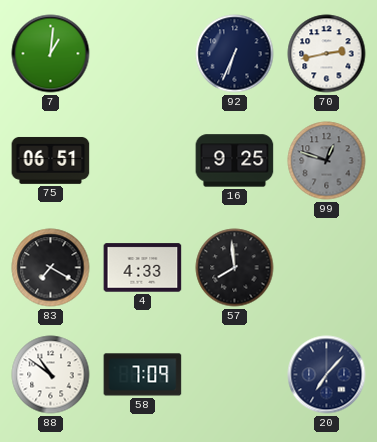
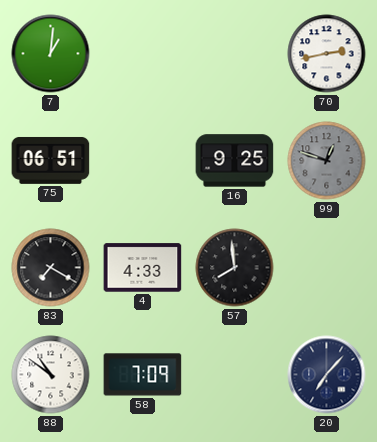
92: 6:34 -> none
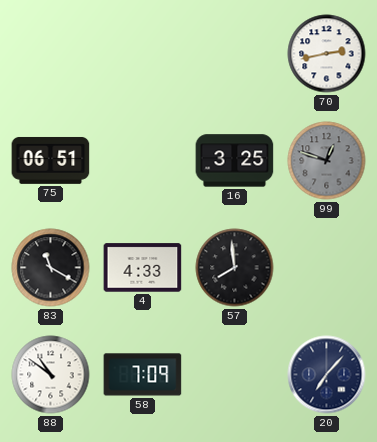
7: 1:01 -> none
16: 9:25 -> 3:25
83: 7:20 -> 11:20
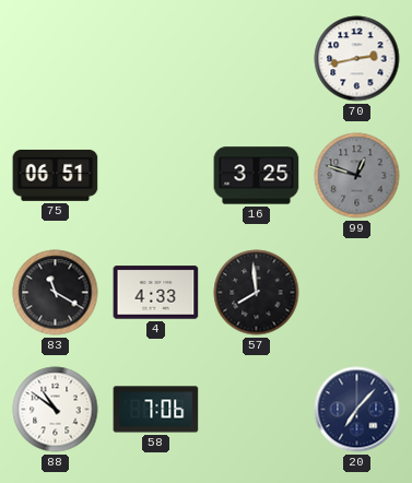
58: 7:09 -> 7:06
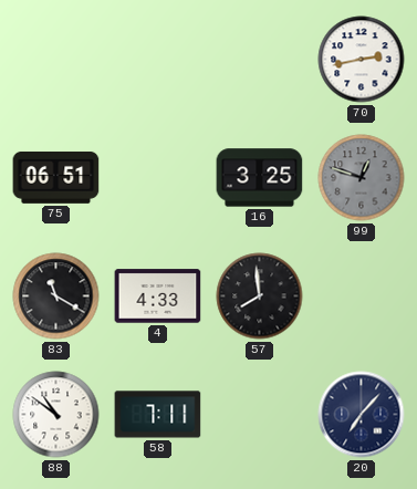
58: 7:06 -> 7:11
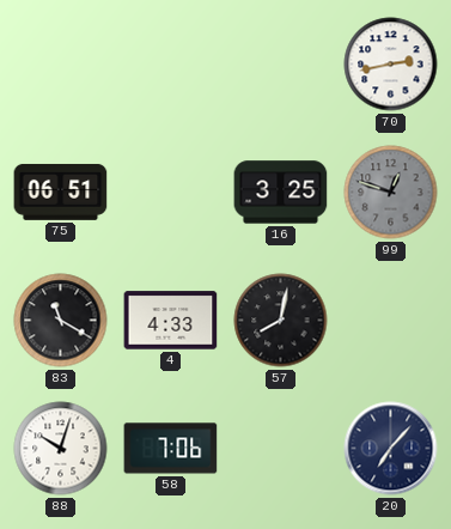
57: 7:59 -> 8:02
88: 10:51 -> 10:03
58: 7:11 -> 7:06
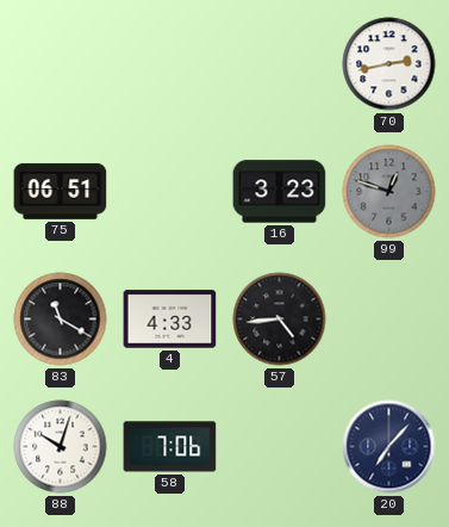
16: 3:25 -> 3:23
57: 8:02 -> 4:44
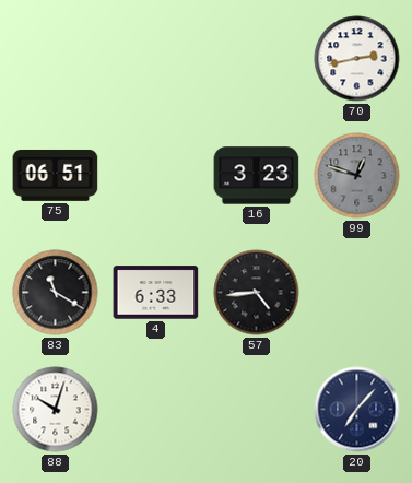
4: 4:33 -> 6:33
58: 7:06 -> none
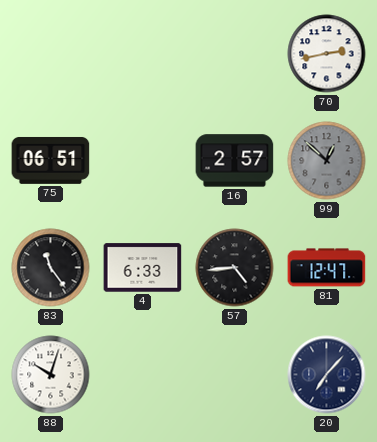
16: 3:23 -> 2:57
99: 12:48 -> 12:52
83: 11:20 -> 11:24
81: none -> 12:47
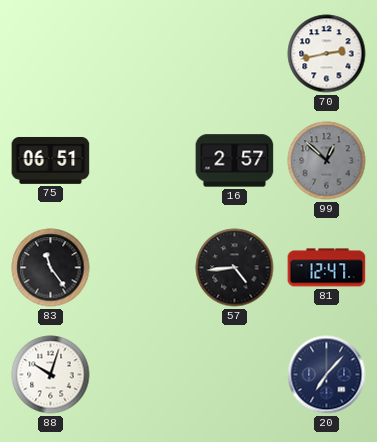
4: 6:33 -> none
